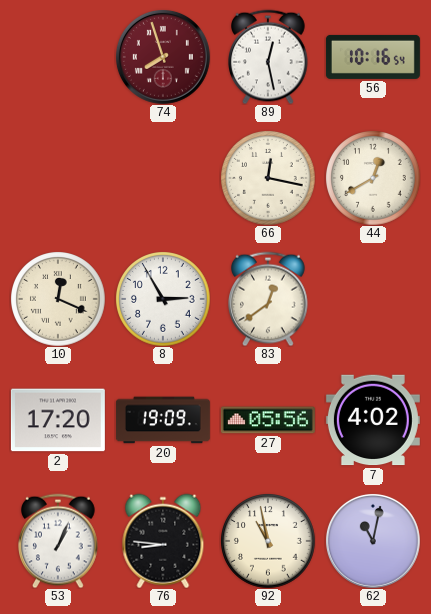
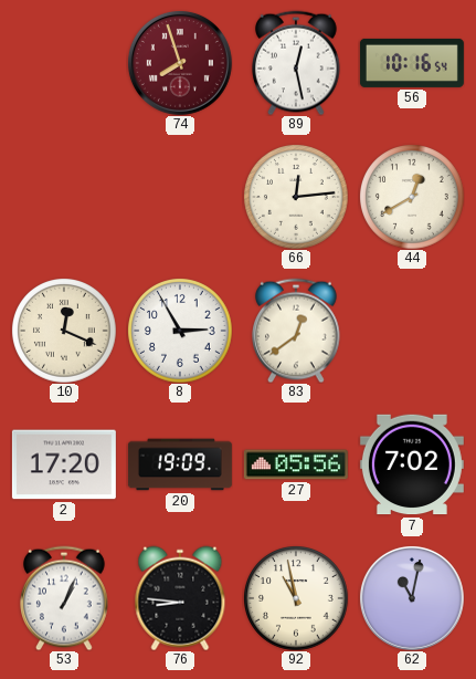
66: 12:17 -> 12:14
7: 4:02 -> 7:02
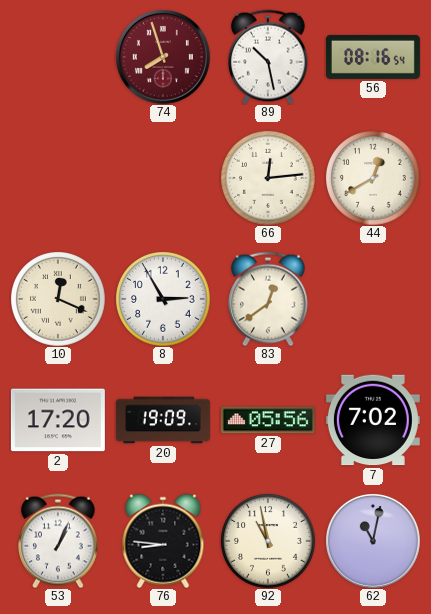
89: 12:28 -> 10:28
56: 10:16 -> 08:16
